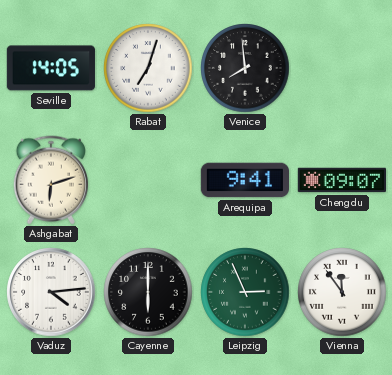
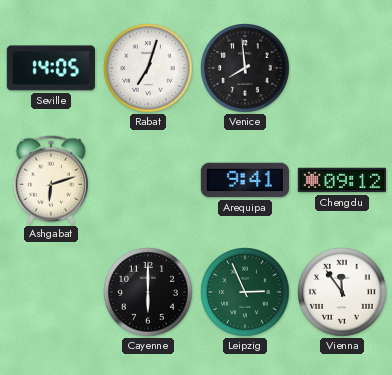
Chengdu: 09:07 -> 09:12
Vaduz: 4:14 -> none
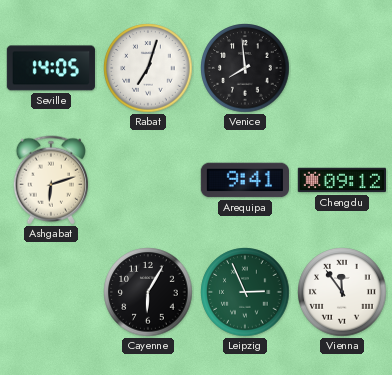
Cayenne: 6:00 -> 6:05
